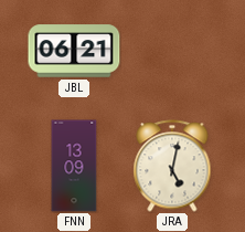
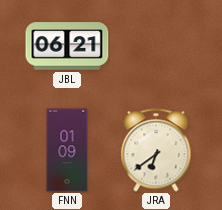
FNN: 13:09 -> 01:09
JRA: 5:02 -> 6:39
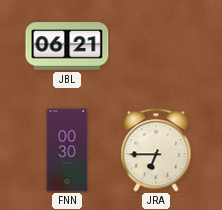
FNN: 01:09 -> 00:30
JRA: 6:39 -> 6:45
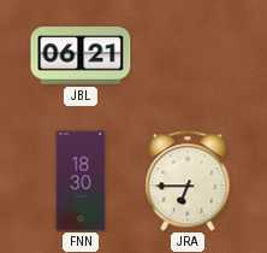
FNN: 00:30 -> 18:30
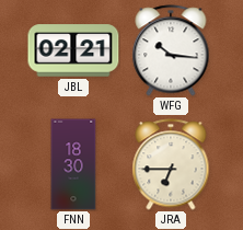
JBL: 06:21 -> 02:21
WFG: none -> 10:16
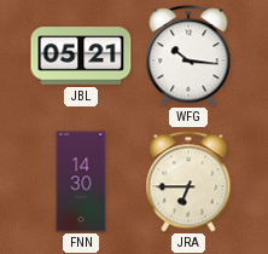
JBL: 02:21 -> 05:21
FNN: 18:30 -> 14:30
